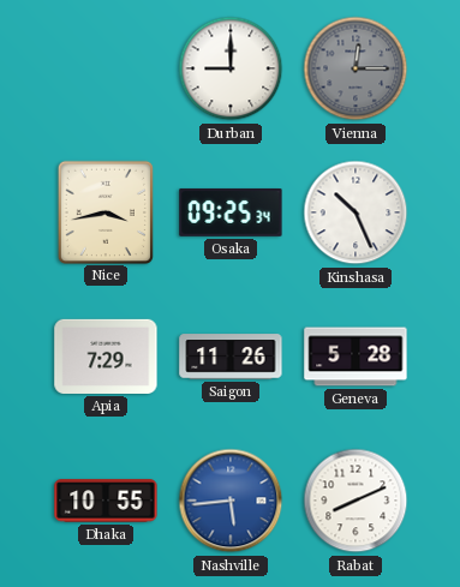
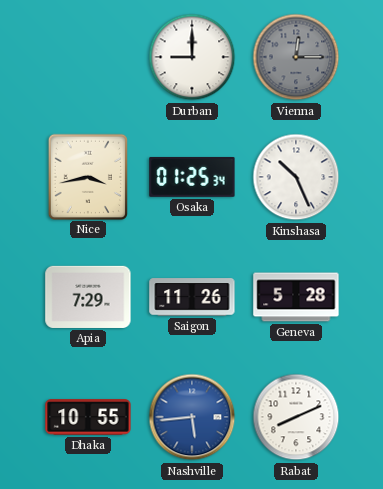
Osaka: 09:25 -> 01:25
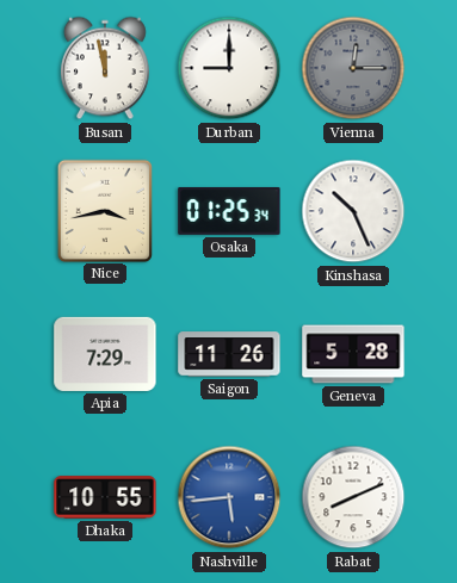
Busan: none -> 11:58
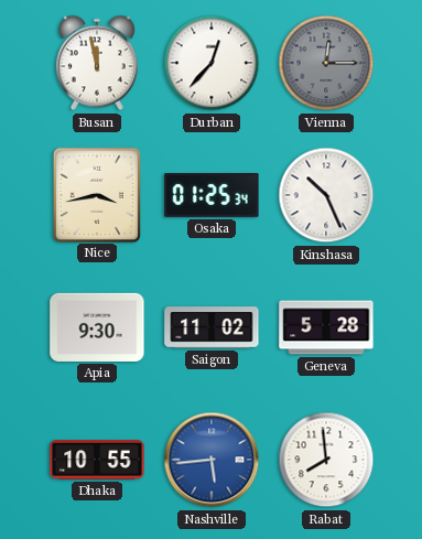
Durban: 9:00 -> 12:37
Apia: 7:29 -> 9:30
Saigon: 11:26 -> 11:02
Rabat: 8:11 -> 7:59
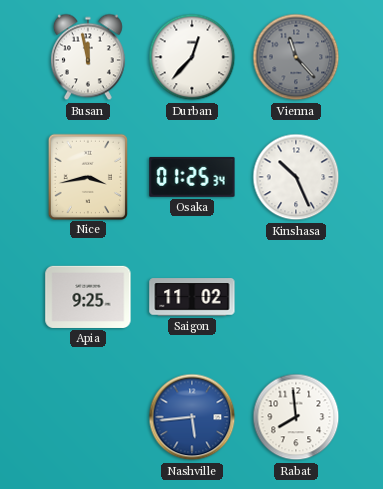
Vienna: 12:15 -> 11:23
Apia: 9:30 -> 9:25
Geneva: 5:28 -> none
Dhaka: 10:55 -> none
